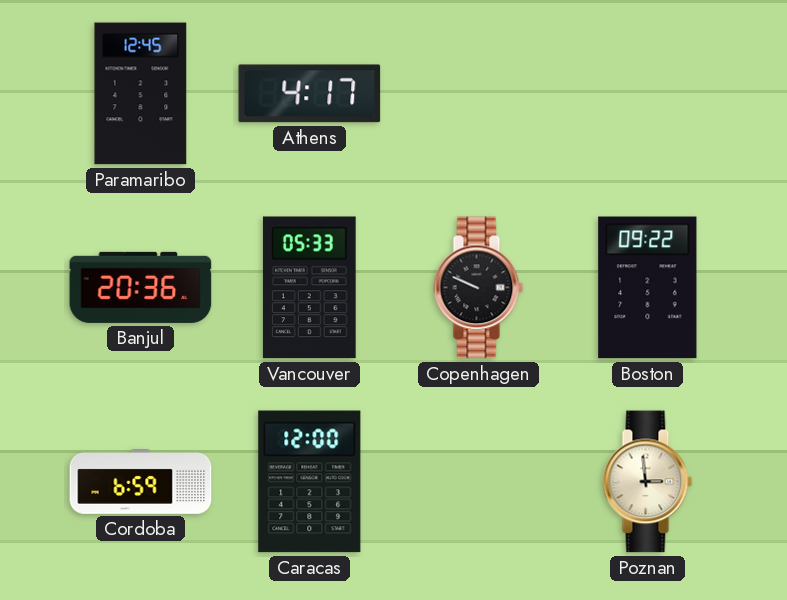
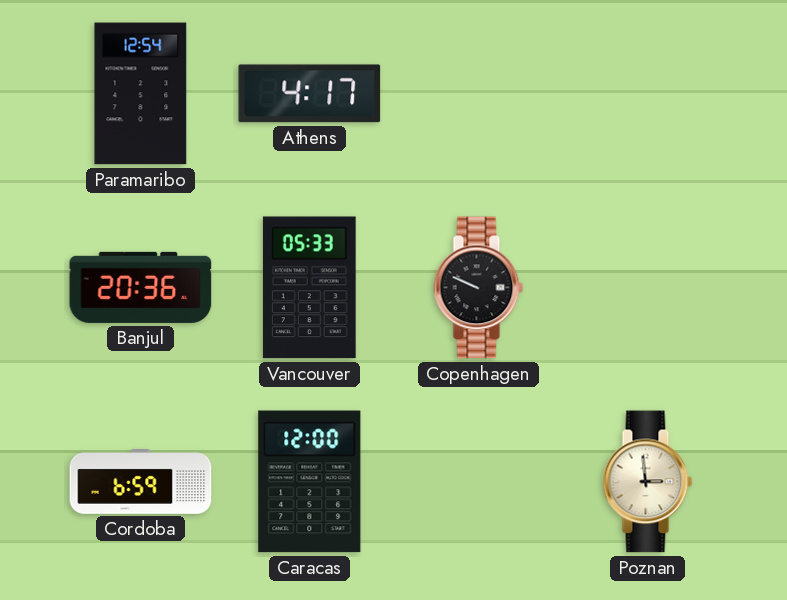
Paramaribo: 12:45 -> 12:54
Boston: 09:22 -> none
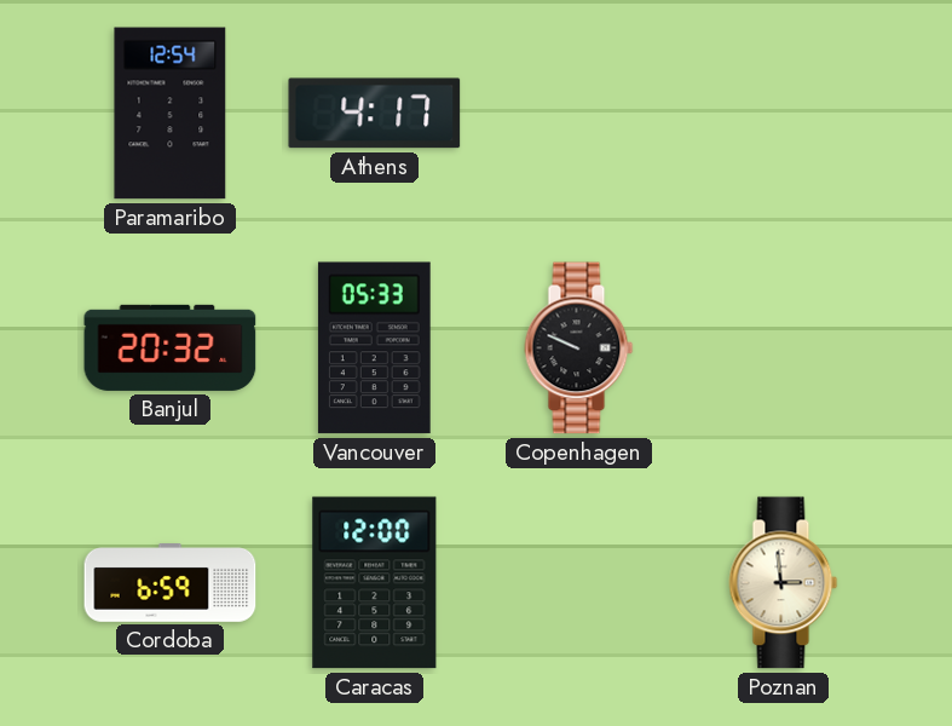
Banjul: 20:36 -> 20:32
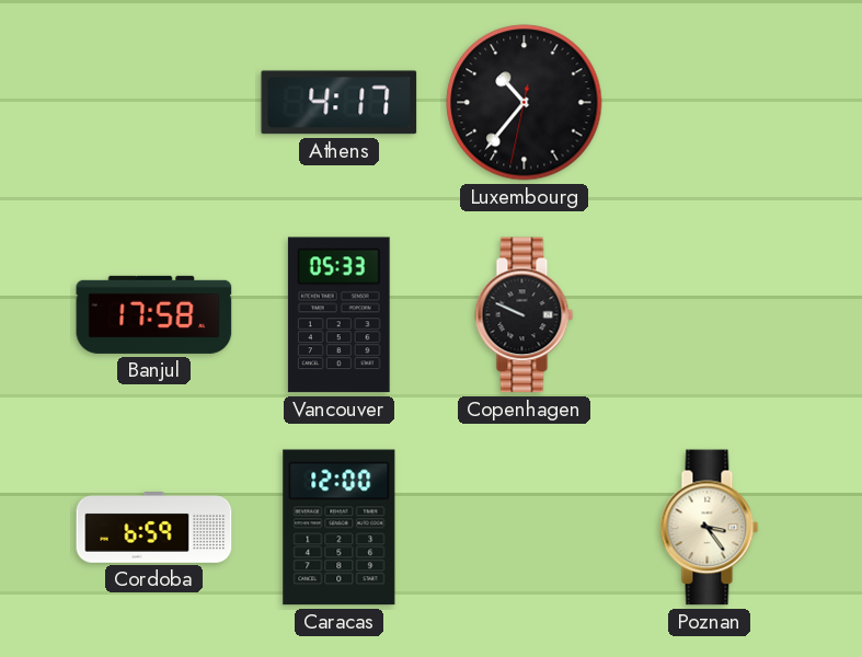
Paramaribo: 12:54 -> none
Luxembourg: none -> 10:36
Banjul: 20:32 -> 17:58
Poznan: 2:59 -> 3:24
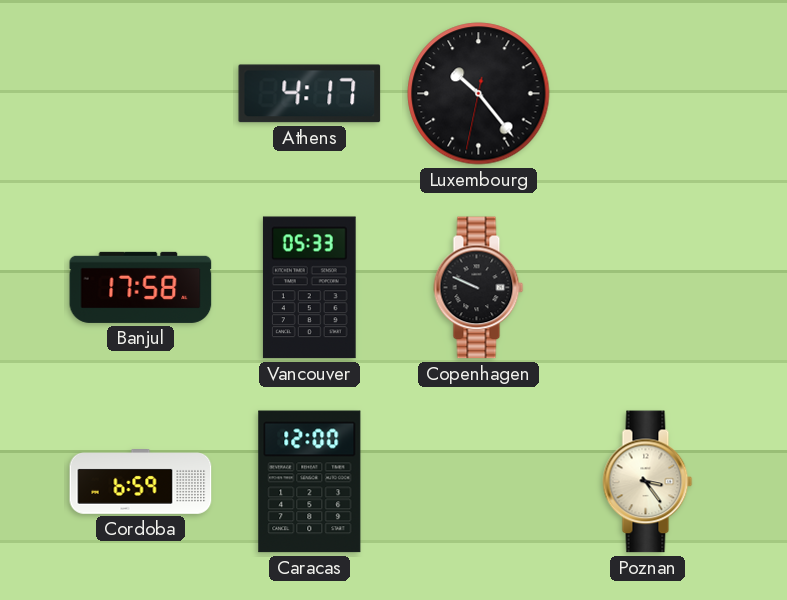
Luxembourg: 10:36 -> 10:23
